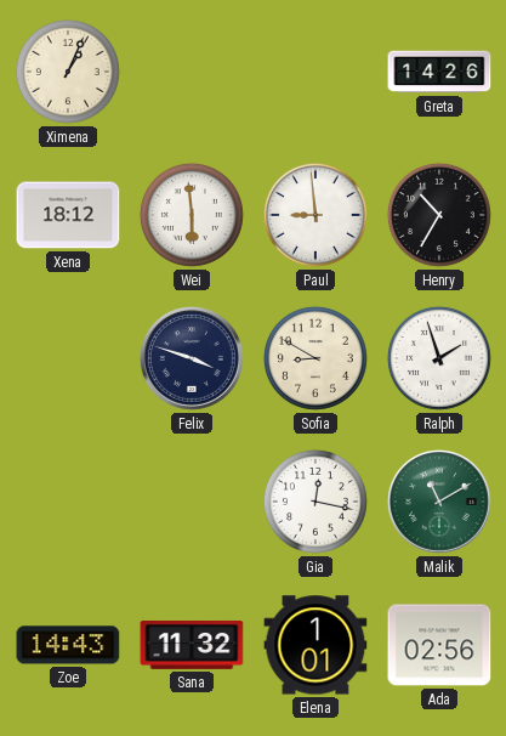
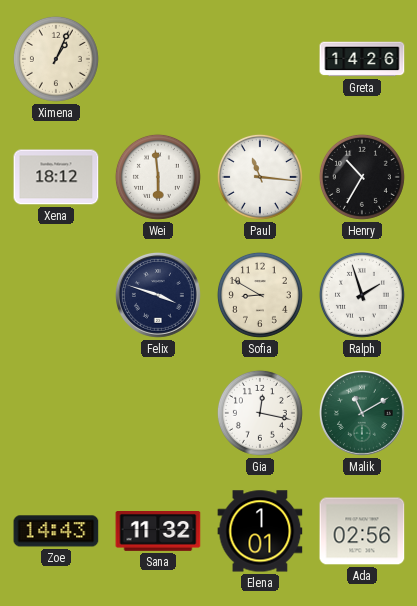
Paul: 8:59 -> 11:16
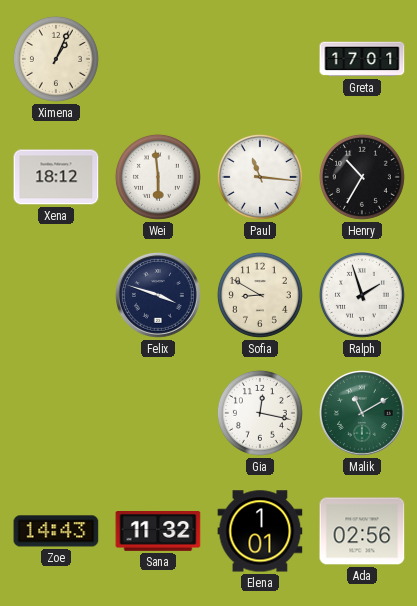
Greta: 14:26 -> 17:01
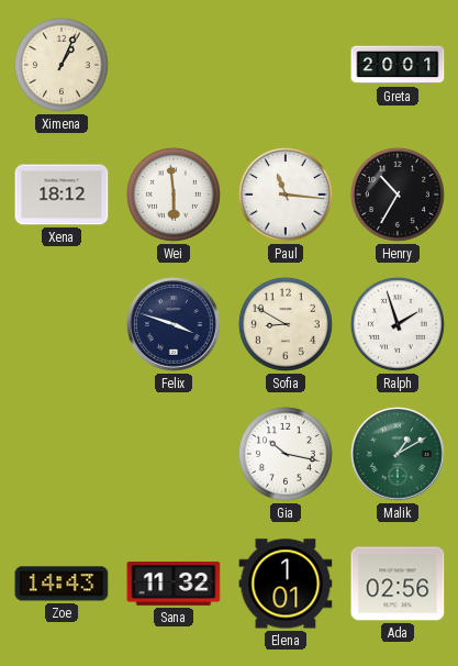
Greta: 17:01 -> 20:01
Gia: 12:17 -> 10:17
Malik: 11:10 -> 1:10
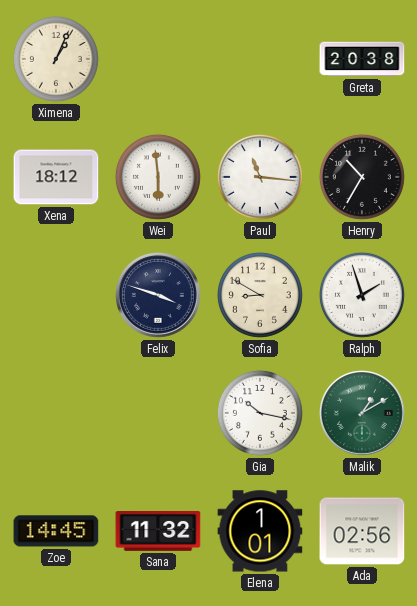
Greta: 20:01 -> 20:38
Zoe: 14:43 -> 14:45
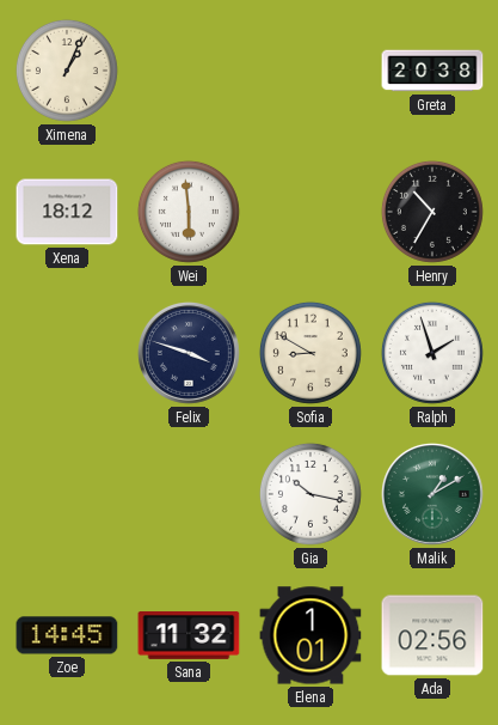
Paul: 11:16 -> none
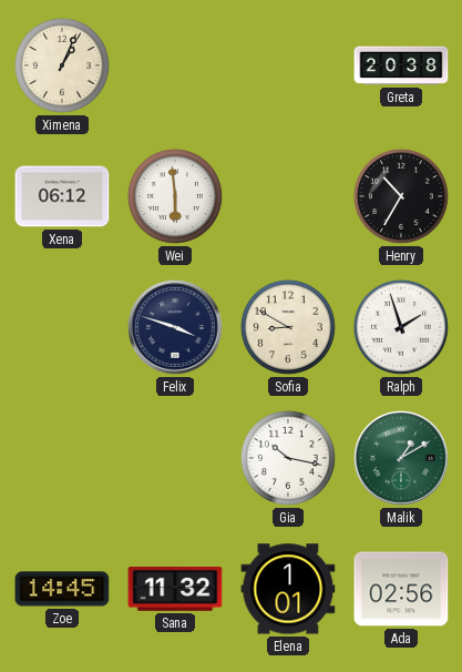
Xena: 18:12 -> 06:12
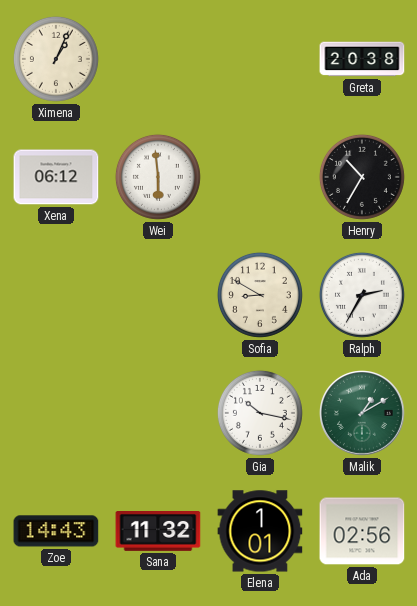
Felix: 3:48 -> none
Ralph: 1:57 -> 2:35
Zoe: 14:45 -> 14:43
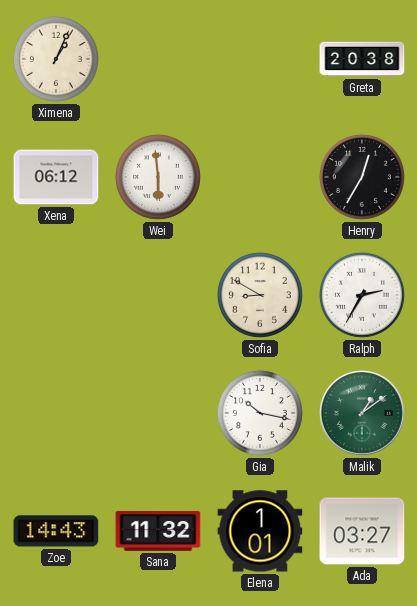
Henry: 10:35 -> 12:35
Malik: 1:10 -> 1:09
Ada: 02:56 -> 03:27
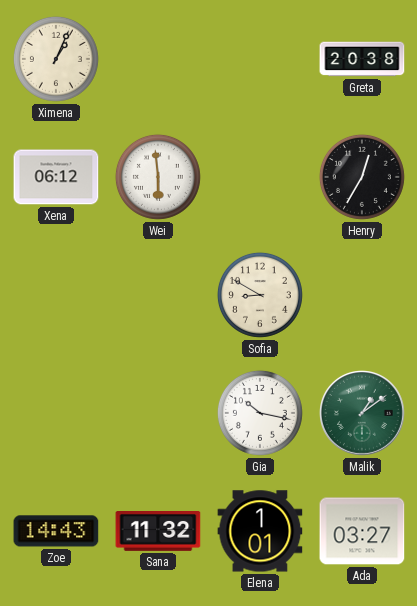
Ralph: 2:35 -> none
